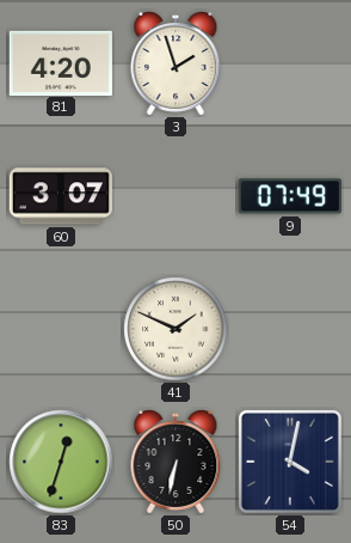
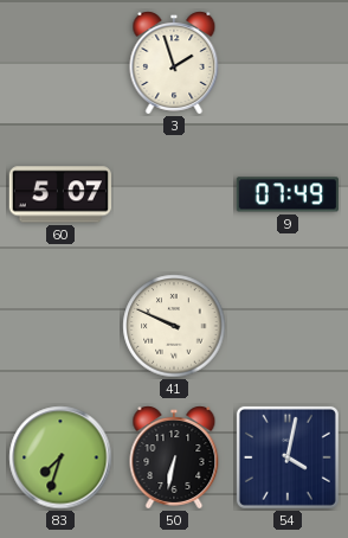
81: 4:20 -> none
60: 3:07 -> 5:07
41: 1:49 -> 9:49
83: 12:33 -> 7:33
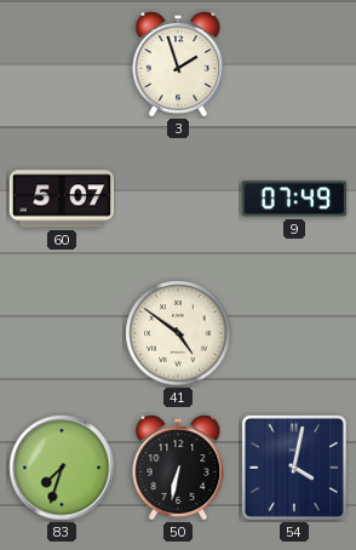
41: 9:49 -> 4:51
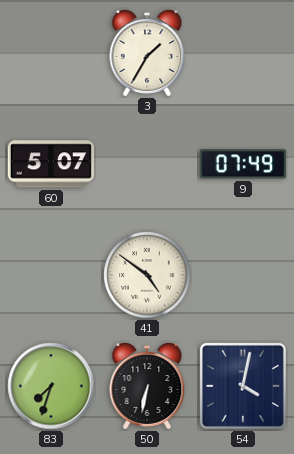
3: 1:57 -> 1:35
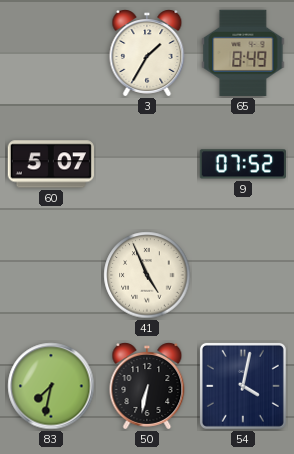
65: none -> 8:49
9: 07:49 -> 07:52
41: 4:51 -> 4:56
83: 7:33 -> 7:32
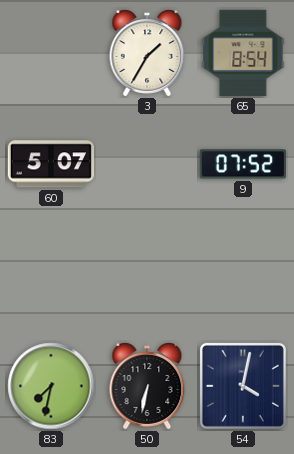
65: 8:49 -> 8:54
41: 4:56 -> none
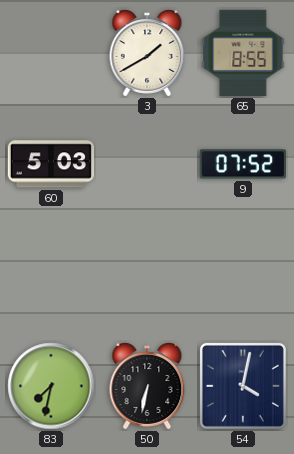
3: 1:35 -> 1:40
65: 8:54 -> 8:55
60: 5:07 -> 5:03
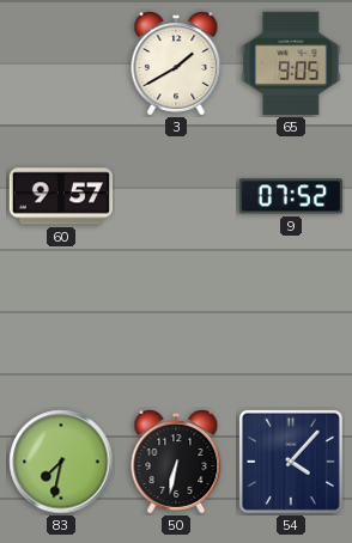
65: 8:55 -> 9:05
60: 5:03 -> 9:57
54: 4:02 -> 4:07
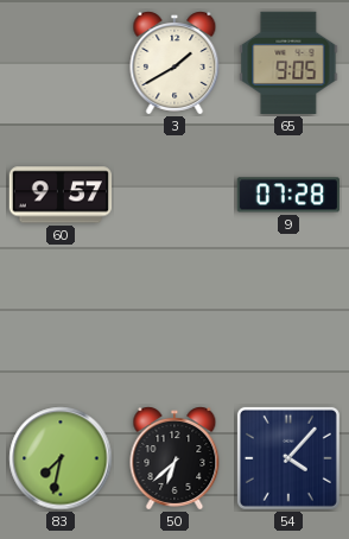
9: 07:52 -> 07:28
50: 6:32 -> 6:38
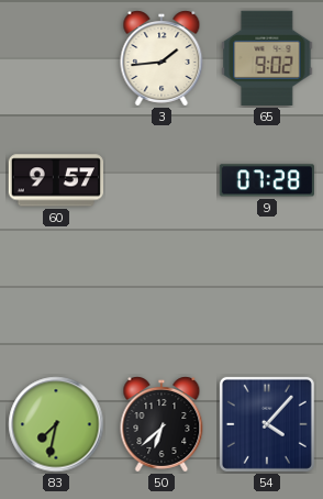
3: 1:40 -> 1:44
65: 9:05 -> 9:02
